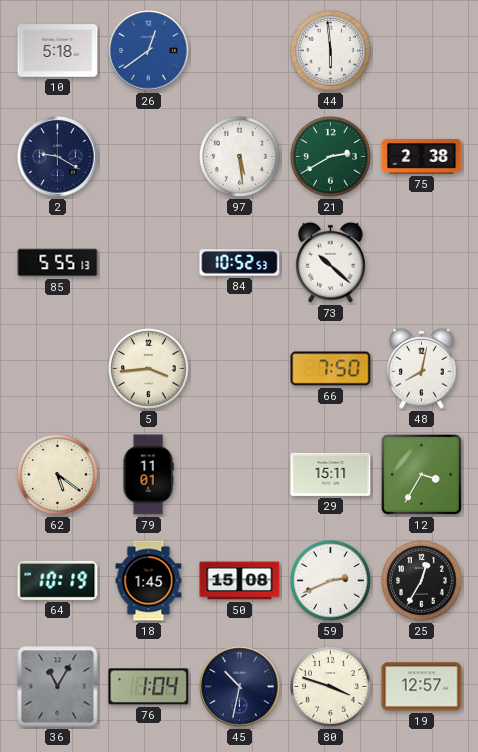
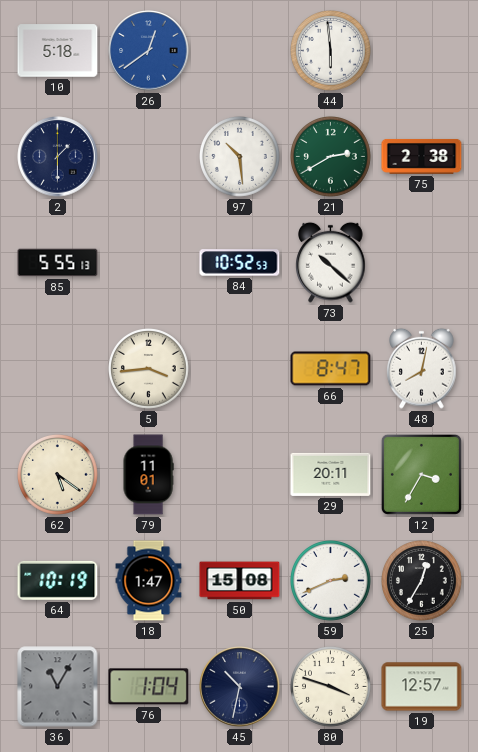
2: 9:20 -> 1:30
97: 5:29 -> 10:29
66: 7:50 -> 8:47
29: 15:11 -> 20:11
18: 1:45 -> 1:47
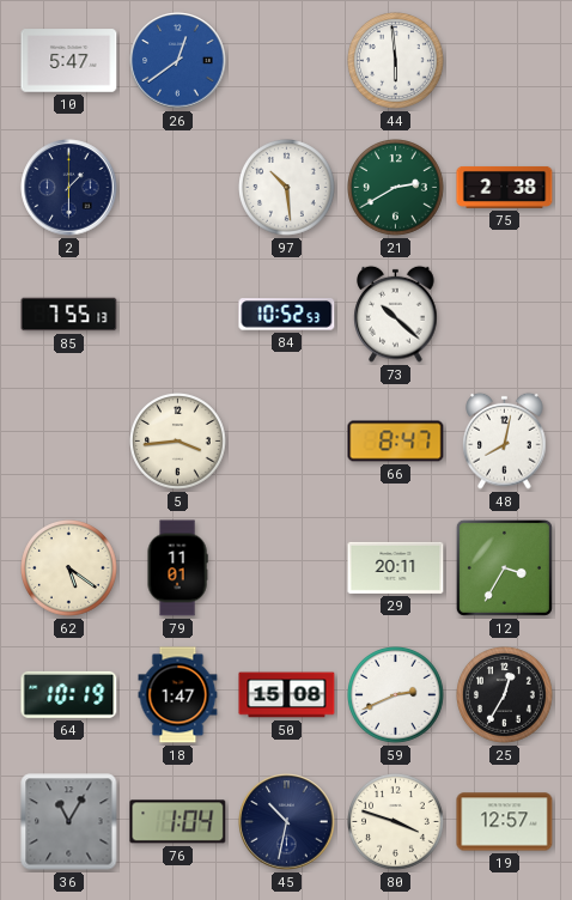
10: 5:18 -> 5:47
85: 5:55 -> 7:55
